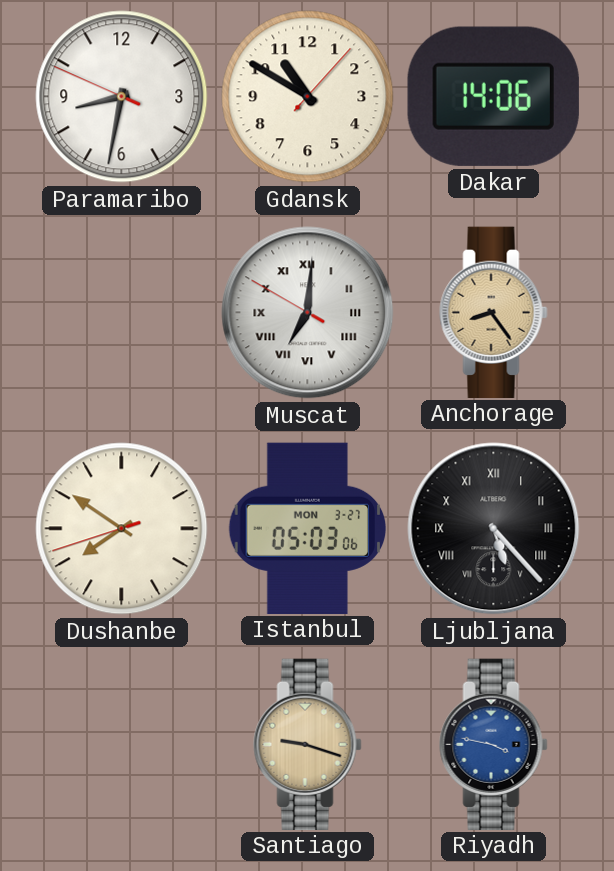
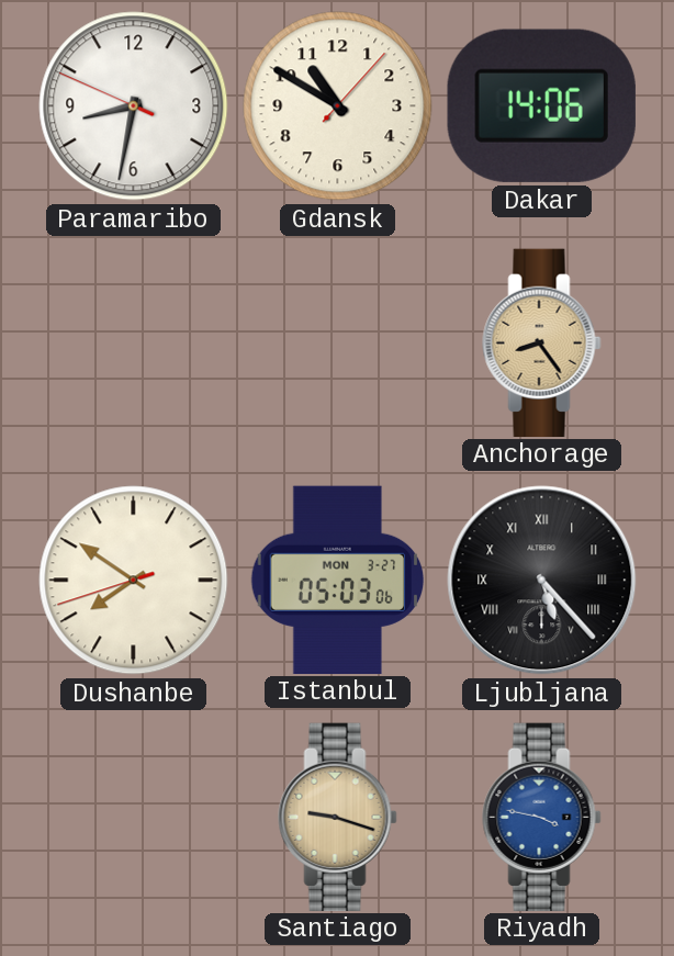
Muscat: 7:00 -> none
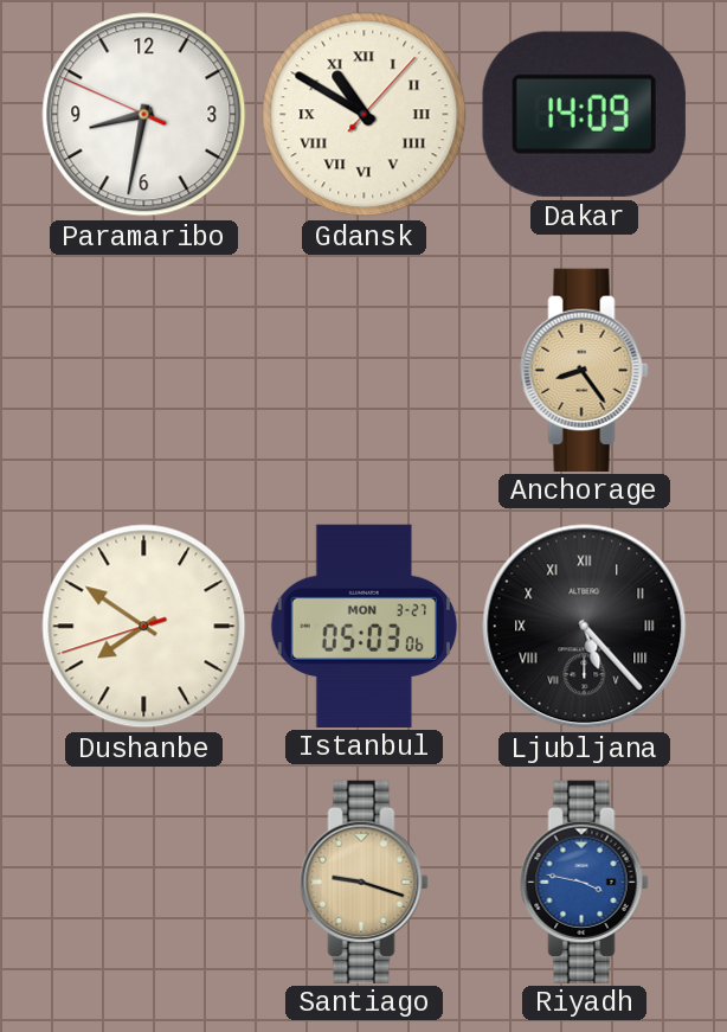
Gdansk numerals: Arabic -> Roman
Dakar: 14:06 -> 14:09
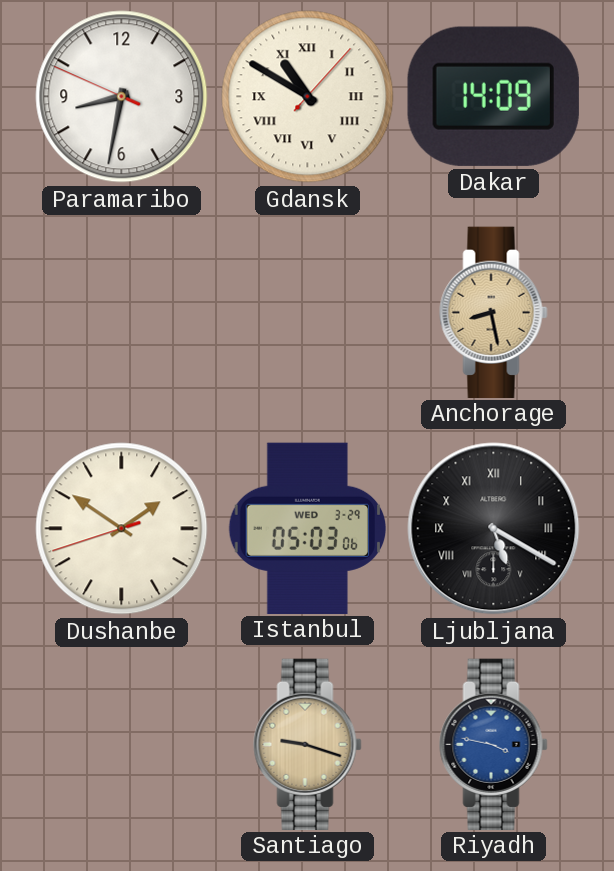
Anchorage: 8:24 -> 8:28
Dushanbe: 7:50 -> 1:50
Istanbul date: MON 3-27 -> WED 3-29
Ljubljana: 5:23 -> 5:20
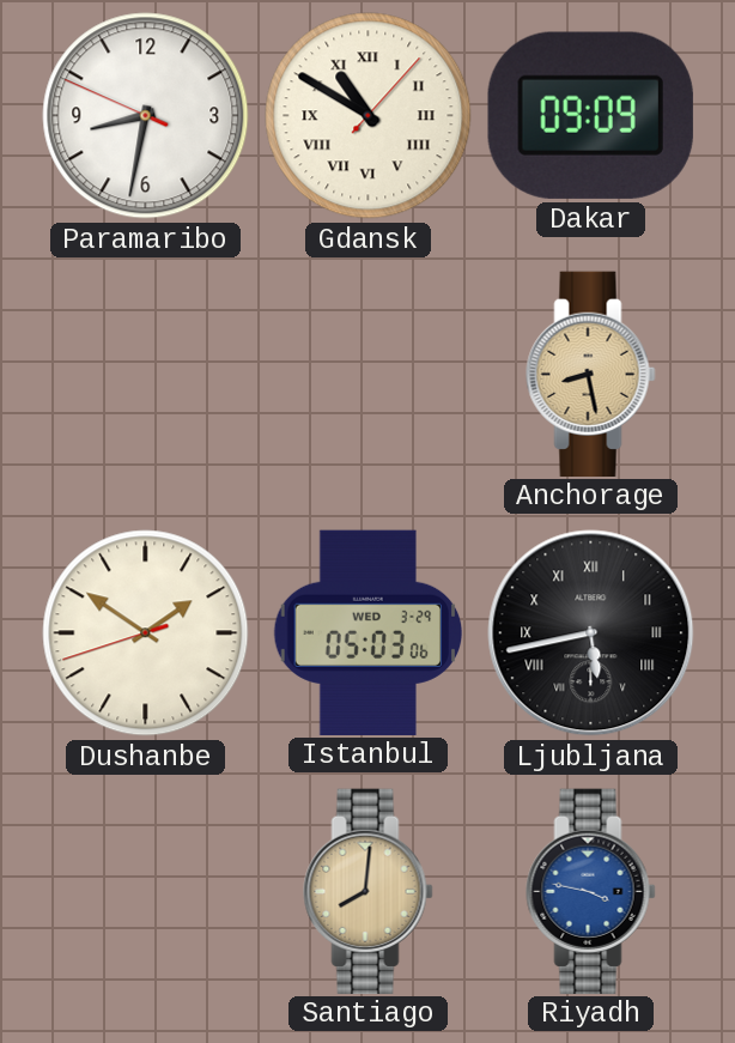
Dakar: 14:09 -> 09:09
Ljubljana: 5:20 -> 5:43
Santiago: 9:18 -> 8:01
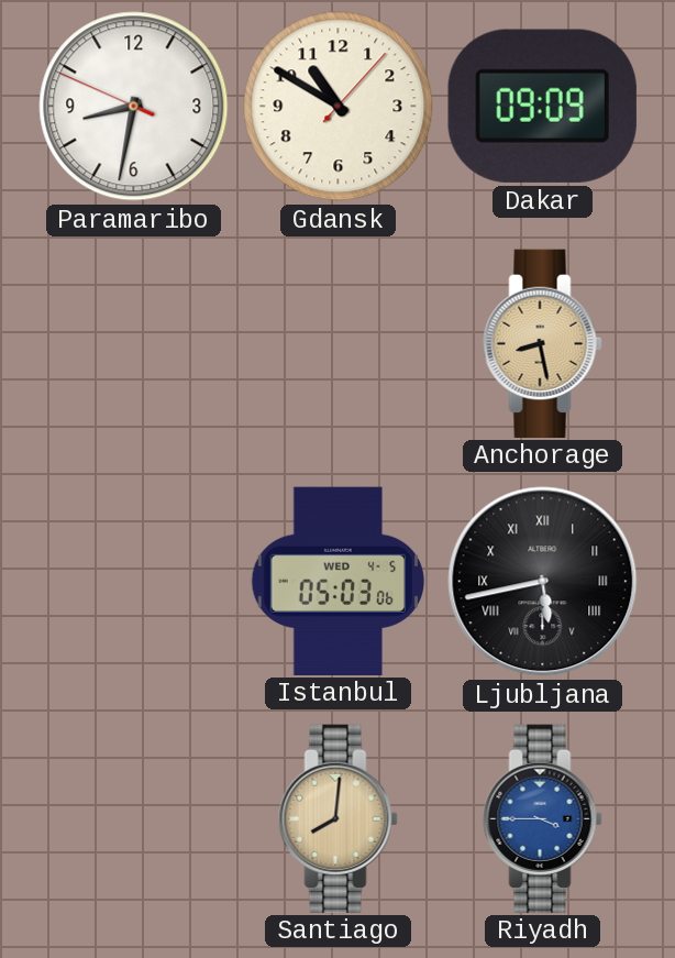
Gdansk numerals: Roman -> Arabic
Dushanbe: 1:50 -> none
Istanbul date: WED 3-29 -> WED 4-5
Riyadh: 3:47 -> 3:45
